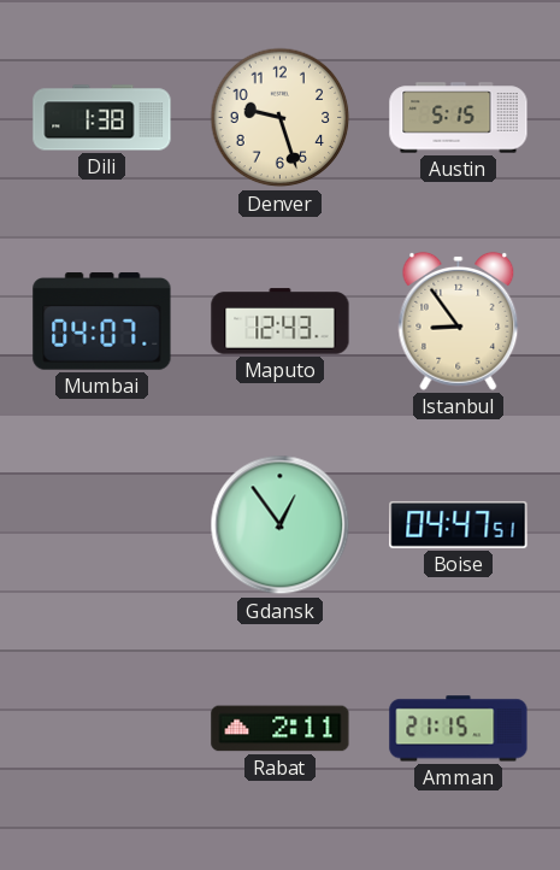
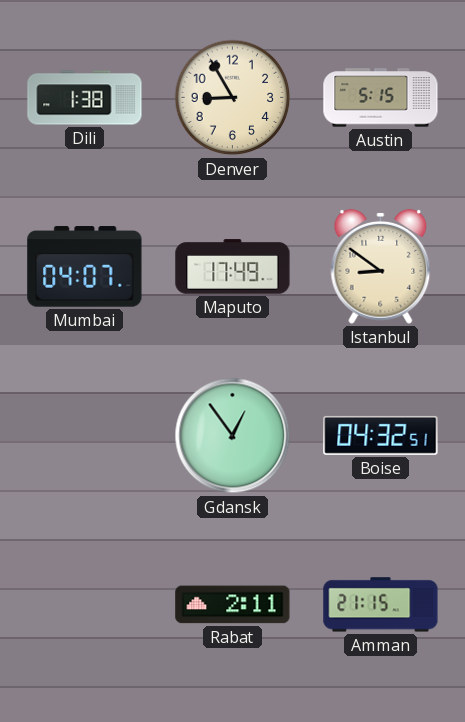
Denver: 9:27 -> 8:55
Maputo: 12:43 -> 17:49
Istanbul: 8:54 -> 8:51
Boise: 04:47 -> 04:32
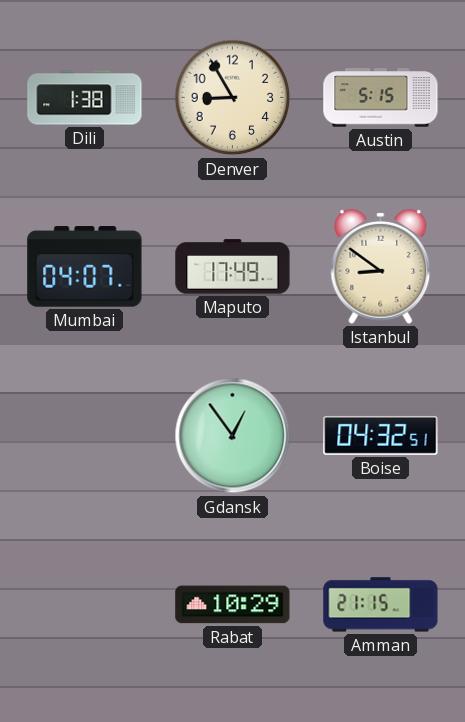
Rabat: 2:11 -> 10:29
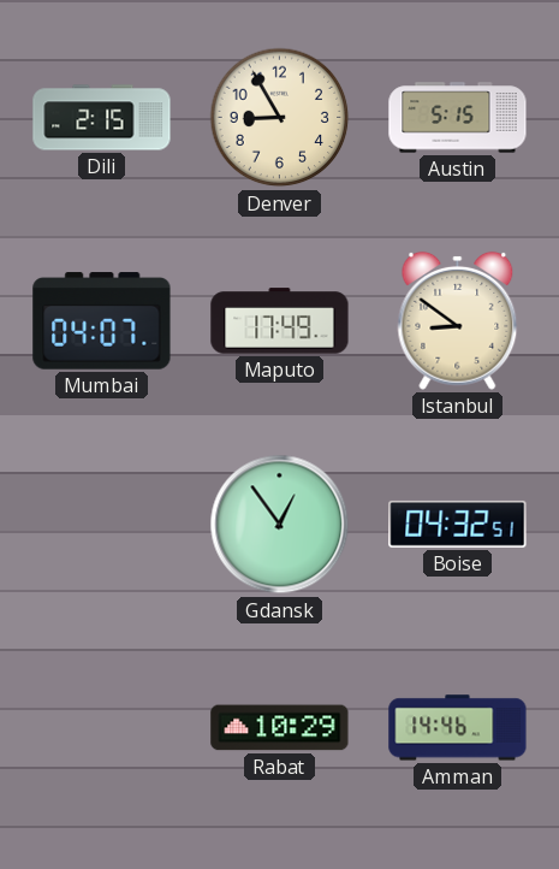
Dili: 1:38 -> 2:15
Amman: 21:15 -> 14:46
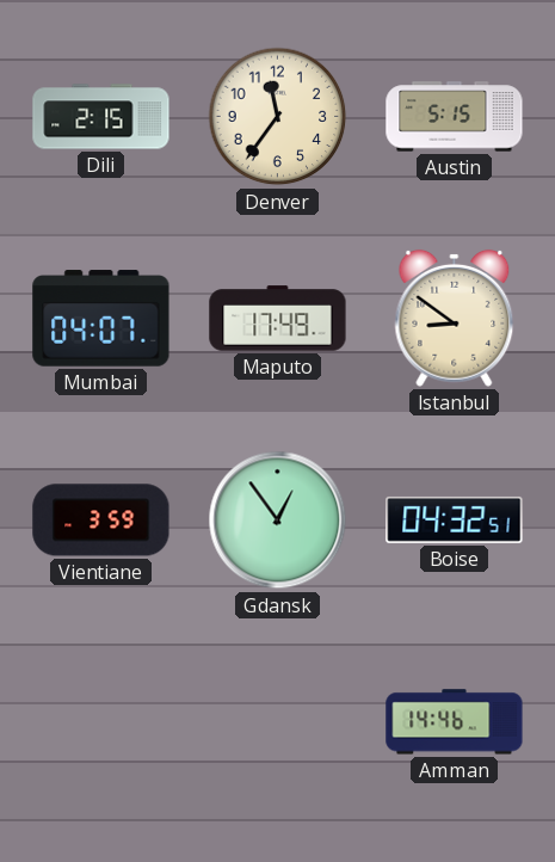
Denver: 8:55 -> 11:36
Vientiane: none -> 3:59
Rabat: 10:29 -> none
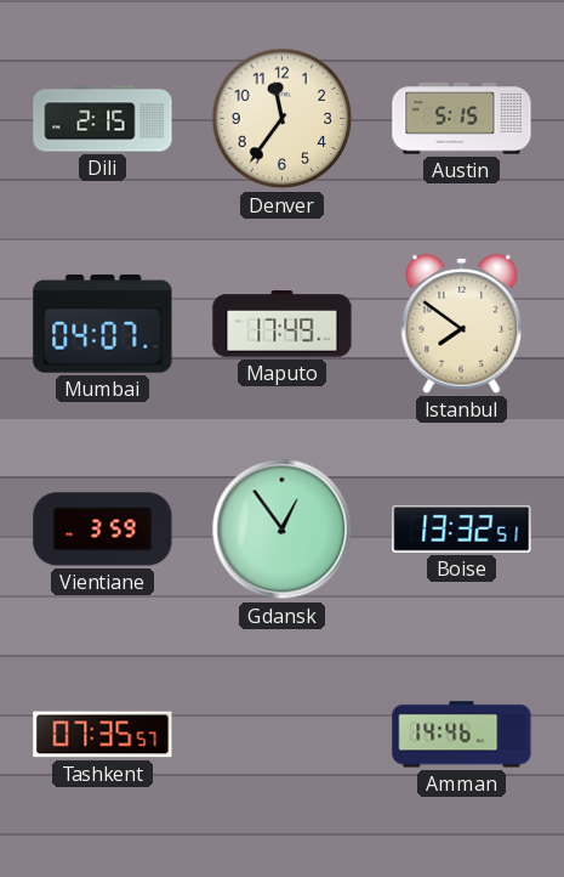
Istanbul: 8:51 -> 7:51
Boise: 04:32 -> 13:32
Tashkent: none -> 07:35
